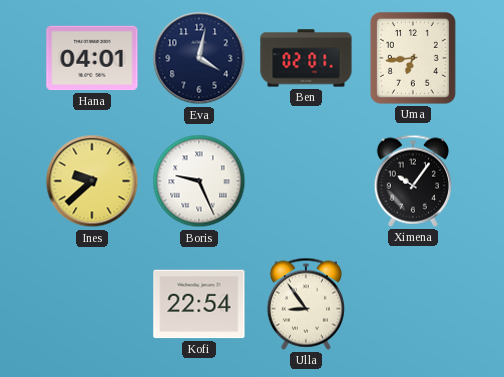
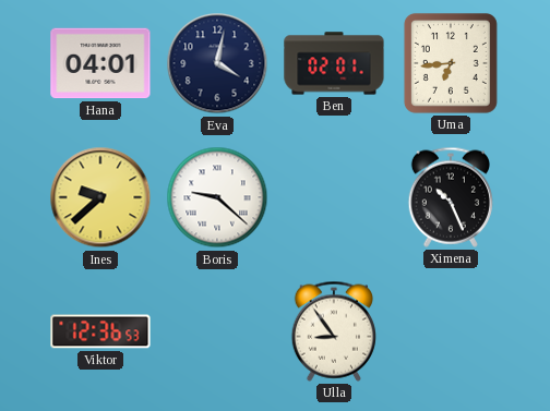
Boris: 9:26 -> 9:22
Ximena: 10:06 -> 10:26
Viktor: none -> 12:36
Kofi: 22:54 -> none
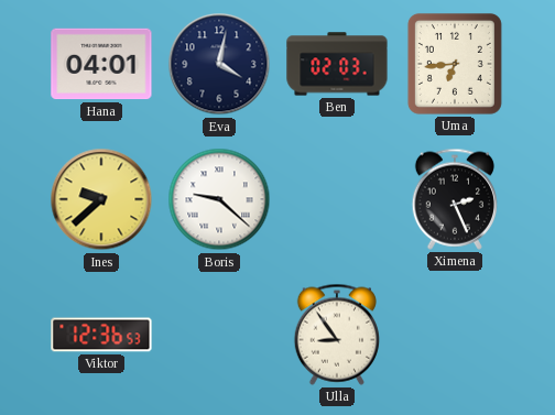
Ben: 02:01 -> 02:03
Ximena: 10:26 -> 2:26
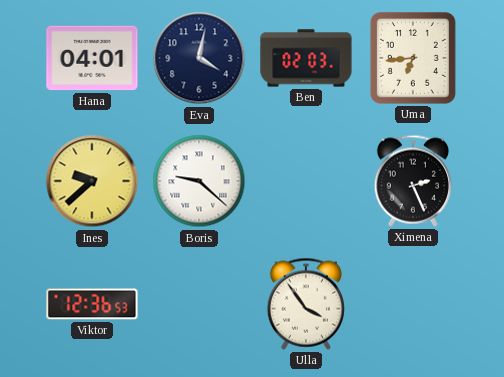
Ulla: 8:54 -> 3:54
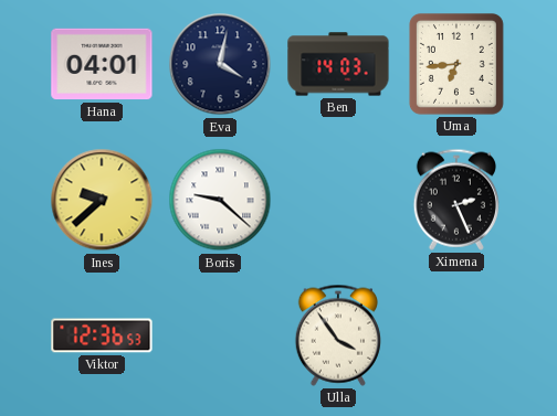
Ben: 02:03 -> 14:03
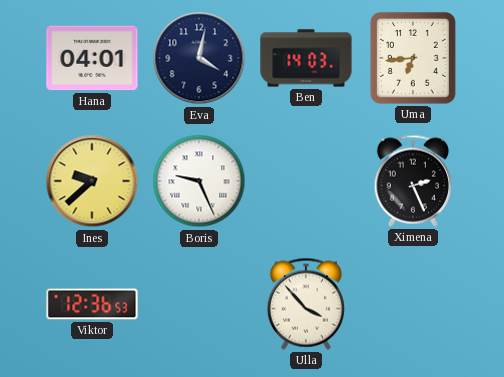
Boris: 9:22 -> 9:26
Ulla: 3:54 -> 3:53
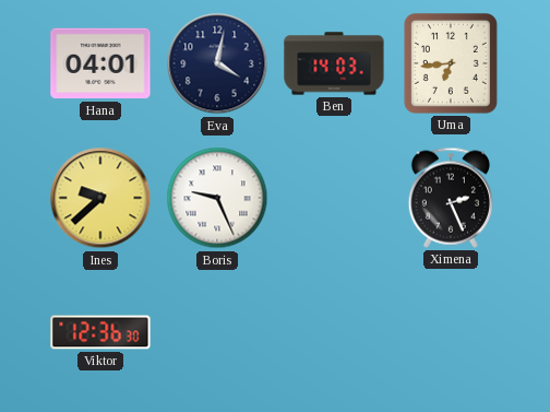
Viktor: 12:36:53 -> 12:36:30
Ulla: 3:53 -> none
